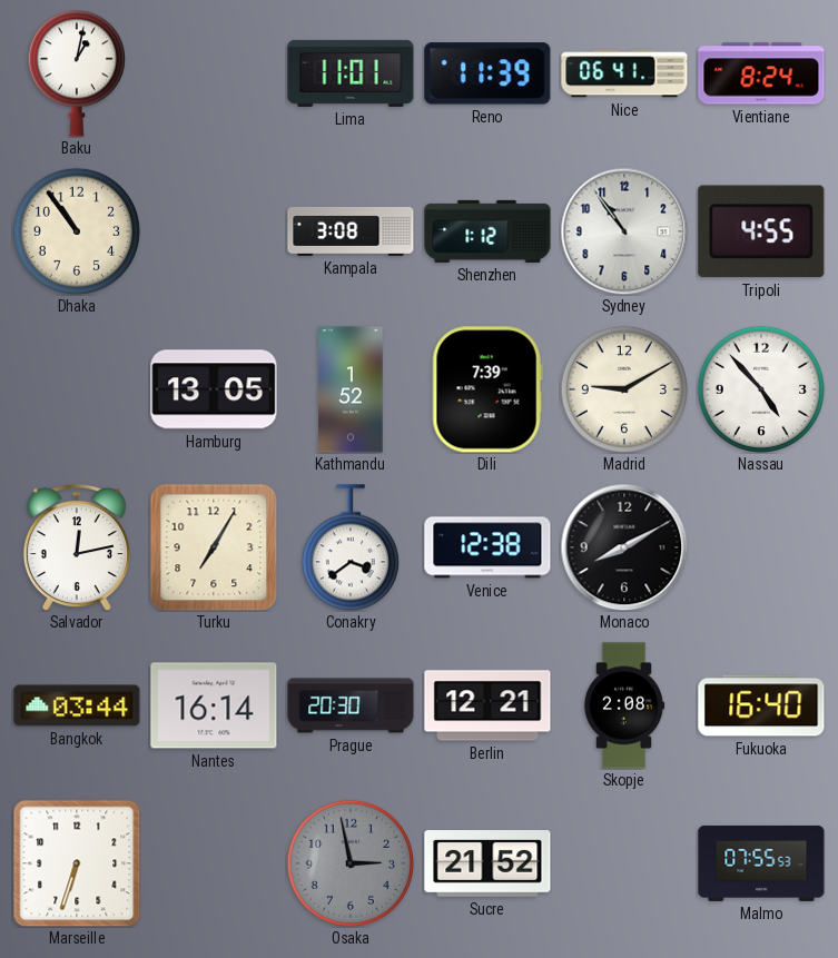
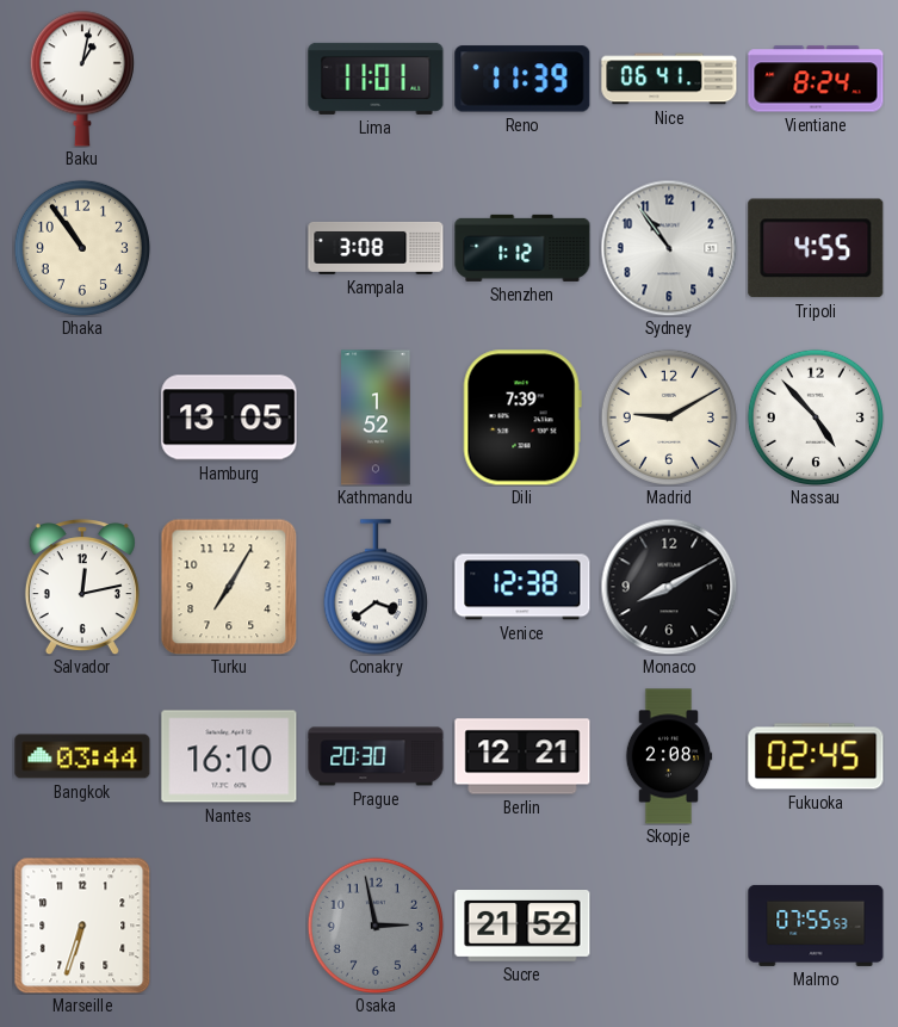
Nantes: 16:14 -> 16:10
Fukuoka: 16:40 -> 02:45
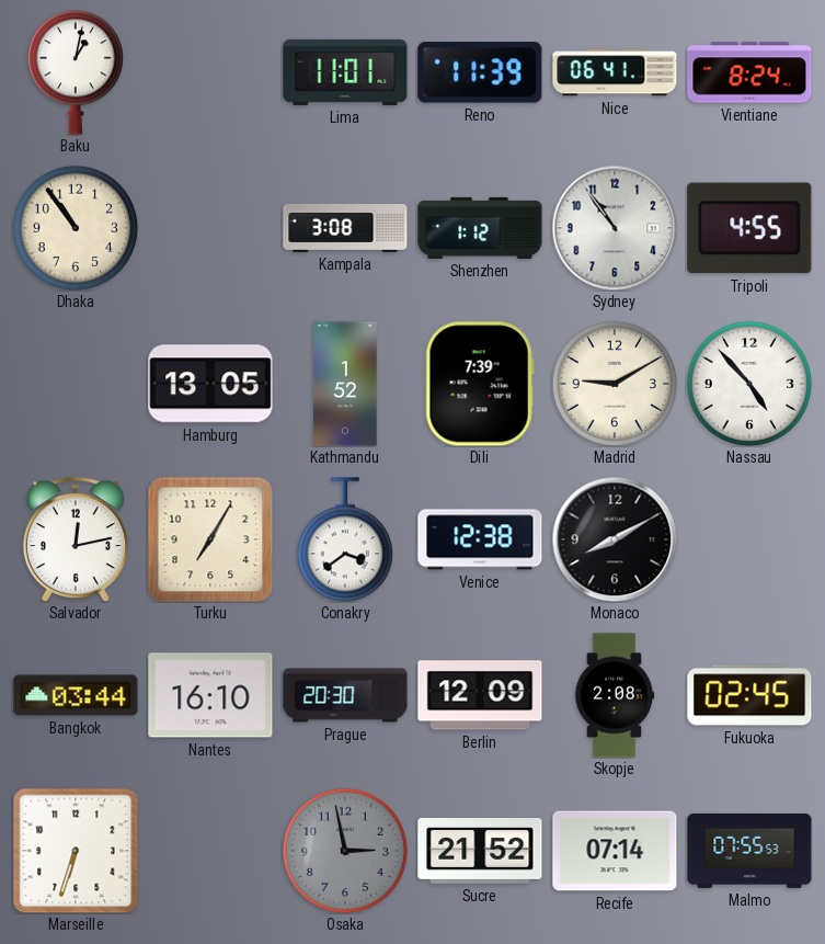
Berlin: 12:21 -> 12:09
Recife: none -> 07:14
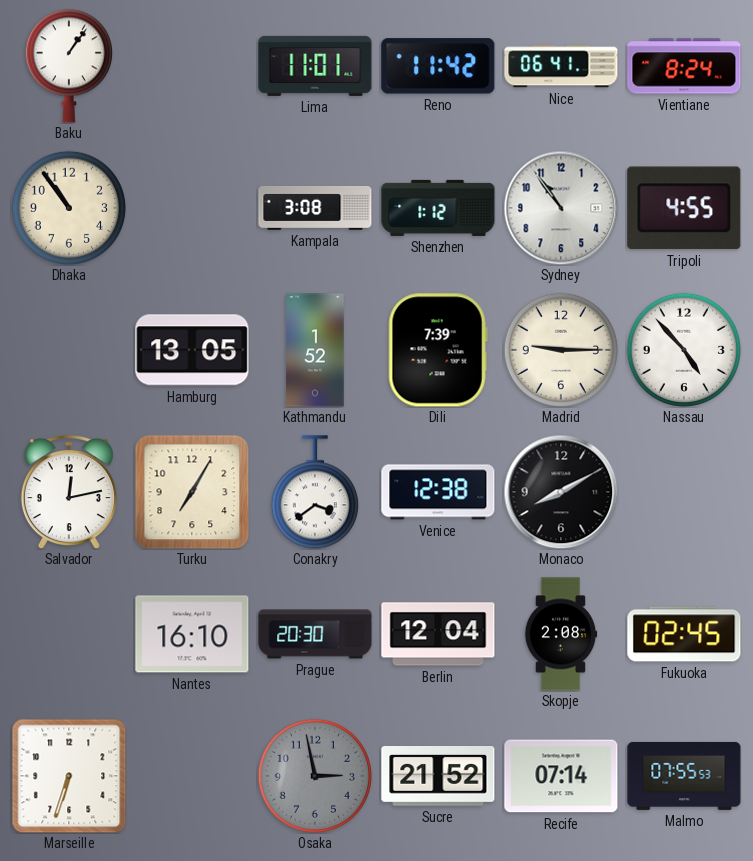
Baku: 1:02 -> 1:06
Reno: 11:39 -> 11:42
Madrid: 9:10 -> 9:15
Bangkok: 03:44 -> none
Berlin: 12:09 -> 12:04
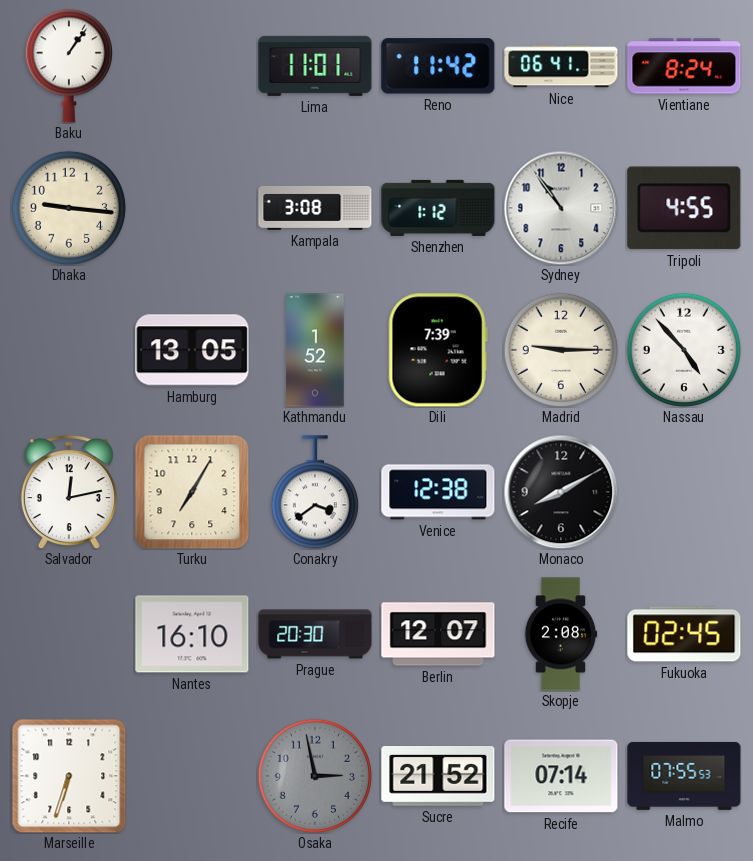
Dhaka: 10:54 -> 9:16
Berlin: 12:04 -> 12:07
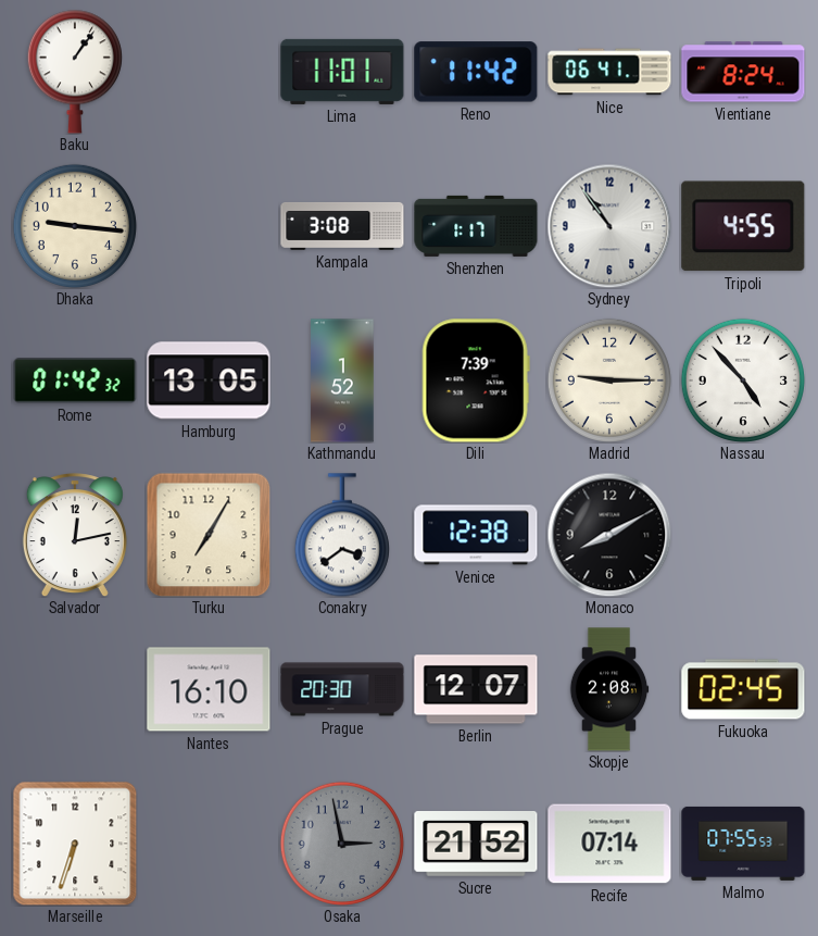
Shenzhen: 1:12 -> 1:17
Rome: none -> 01:42
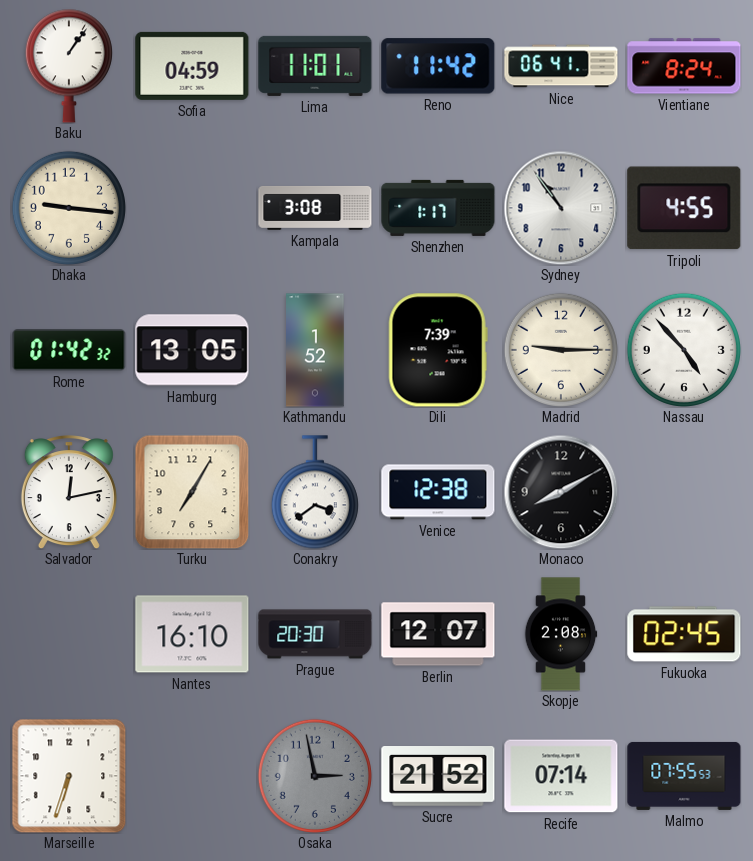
Sofia: none -> 04:59
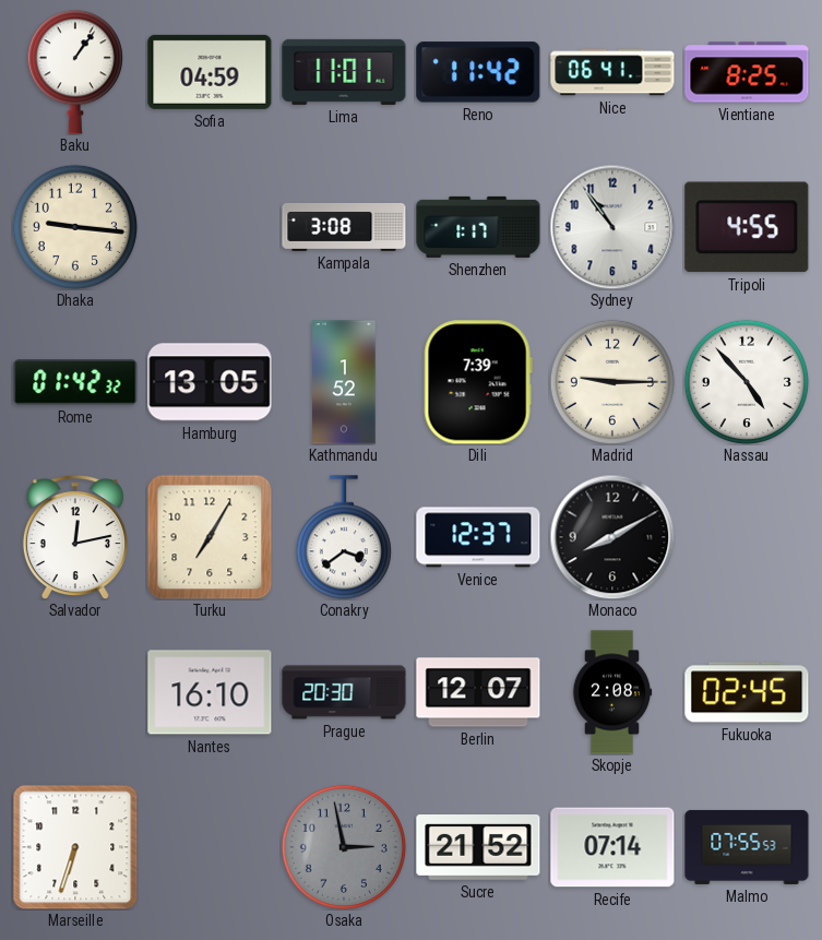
Vientiane: 8:24 -> 8:25
Venice: 12:38 -> 12:37
